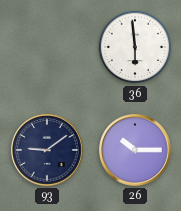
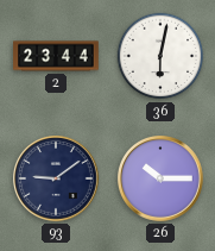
2: none -> 23:44
36: 5:59 -> 6:02
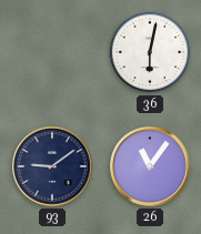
2: 23:44 -> none
26: 10:15 -> 11:06
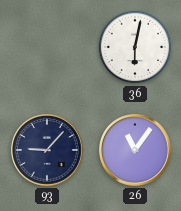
93: 9:09 -> 9:07
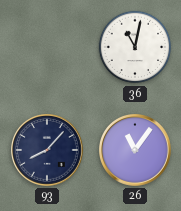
36: 6:02 -> 11:02
93: 9:07 -> 8:07
